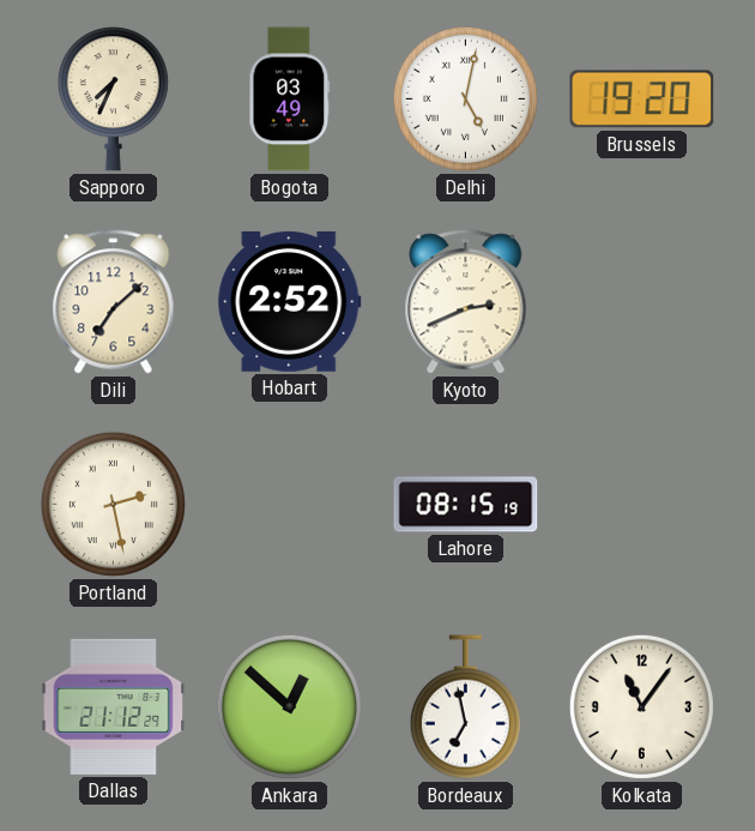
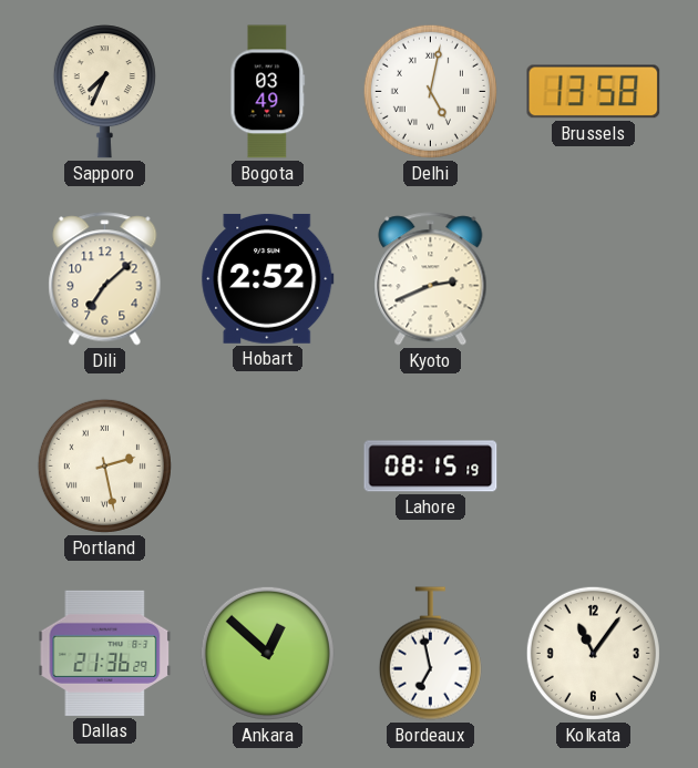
Brussels: 19:20 -> 13:58
Dallas: 21:12 -> 21:36
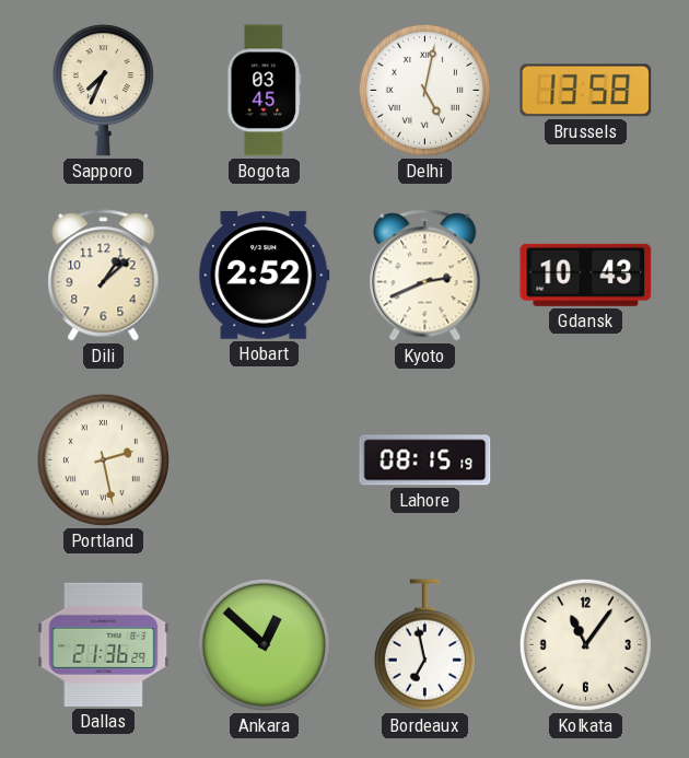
Bogota: 03:49 -> 03:45
Dili: 7:08 -> 1:08
Gdansk: none -> 10:43
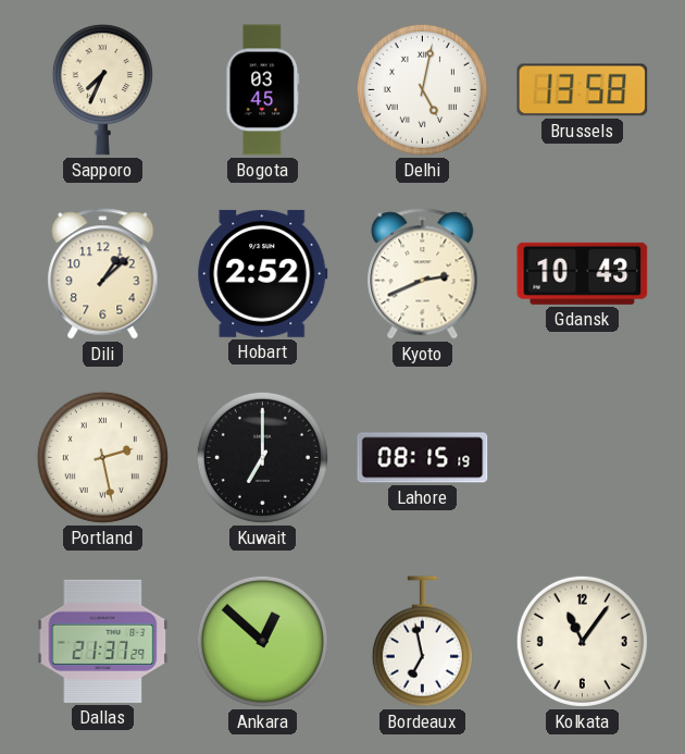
Kuwait: none -> 7:00
Dallas: 21:36 -> 21:37
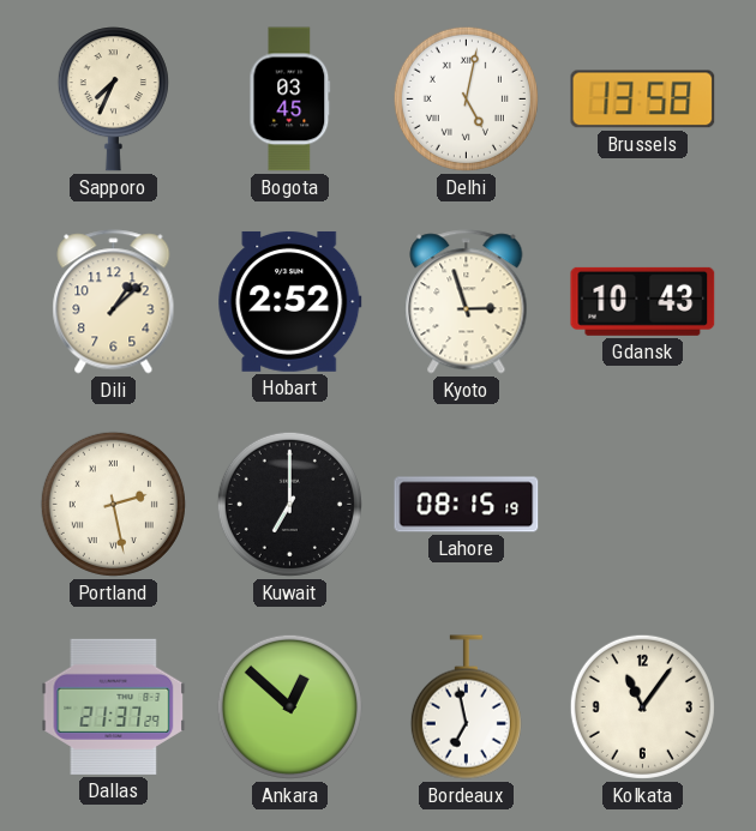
Kyoto: 2:41 -> 2:57
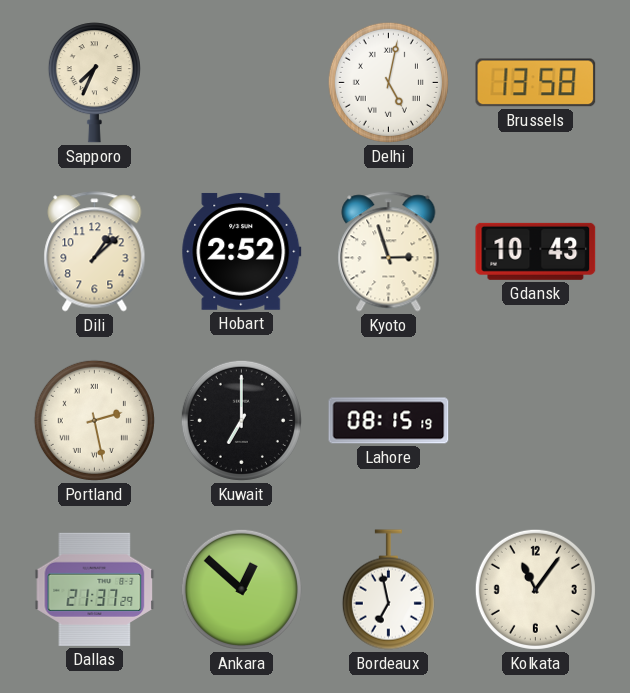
Bogota: 03:45 -> none
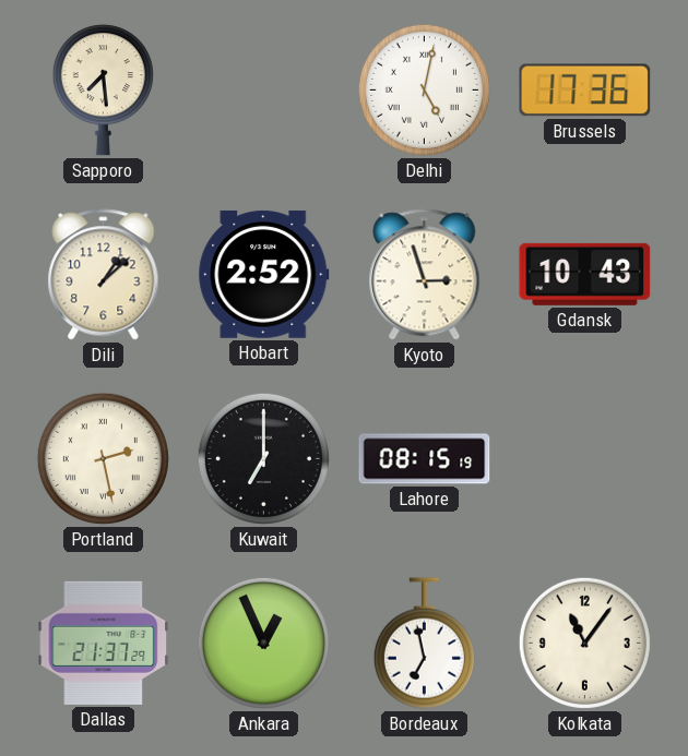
Sapporo: 7:34 -> 7:29
Brussels: 13:58 -> 17:36
Ankara: 12:52 -> 12:56
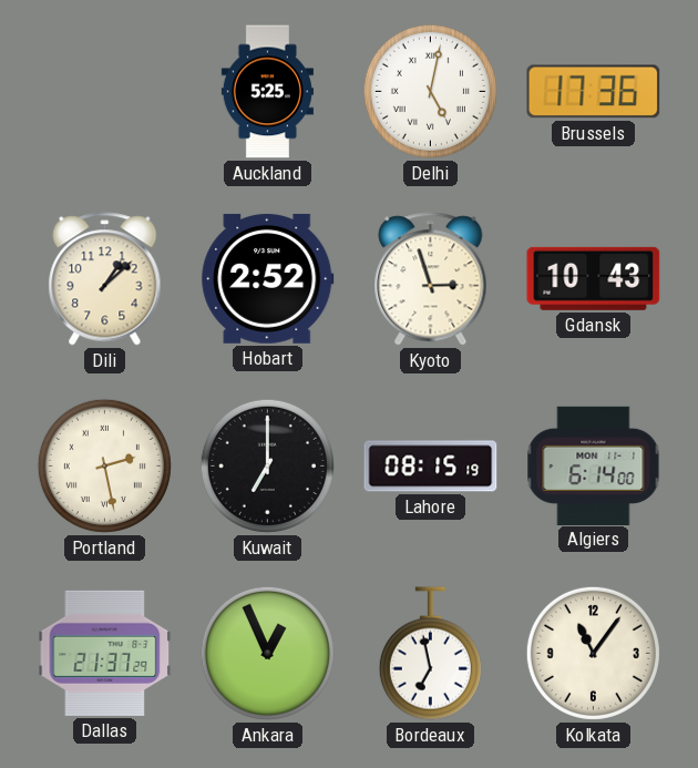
Sapporo: 7:29 -> none
Auckland: none -> 5:25
Algiers: none -> 6:14
